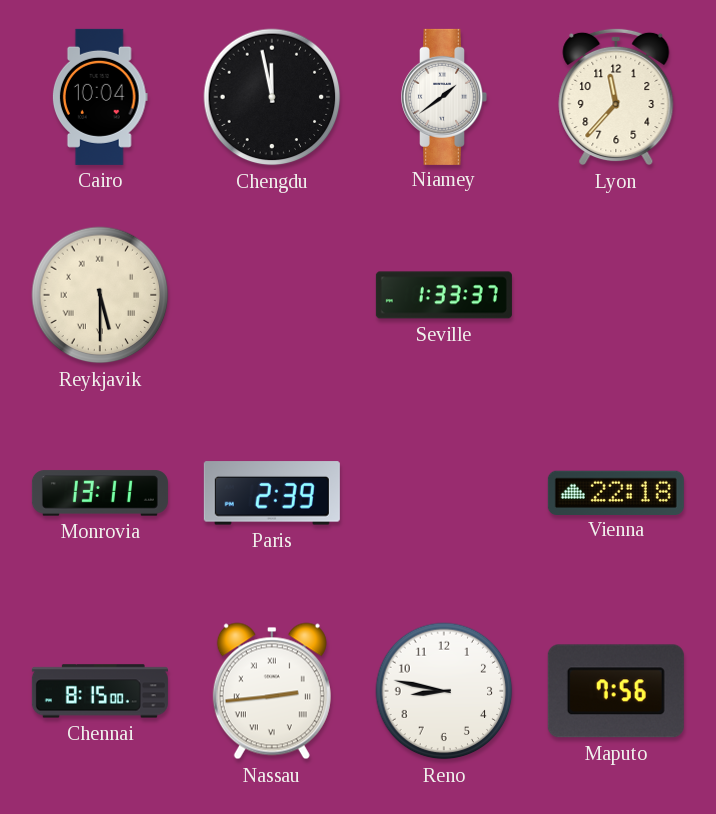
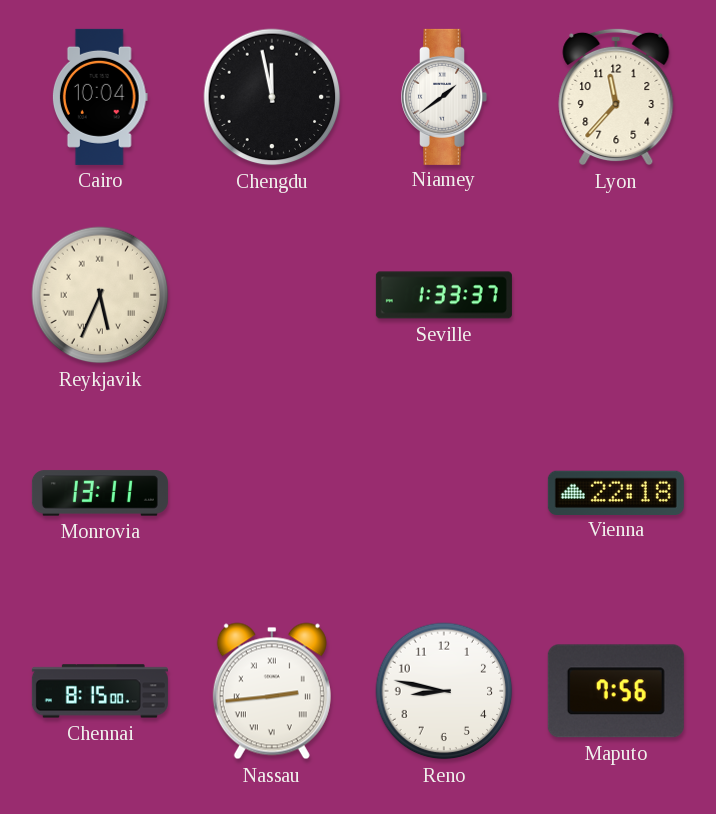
Reykjavik: 5:30 -> 5:34
Paris: 2:39 -> none
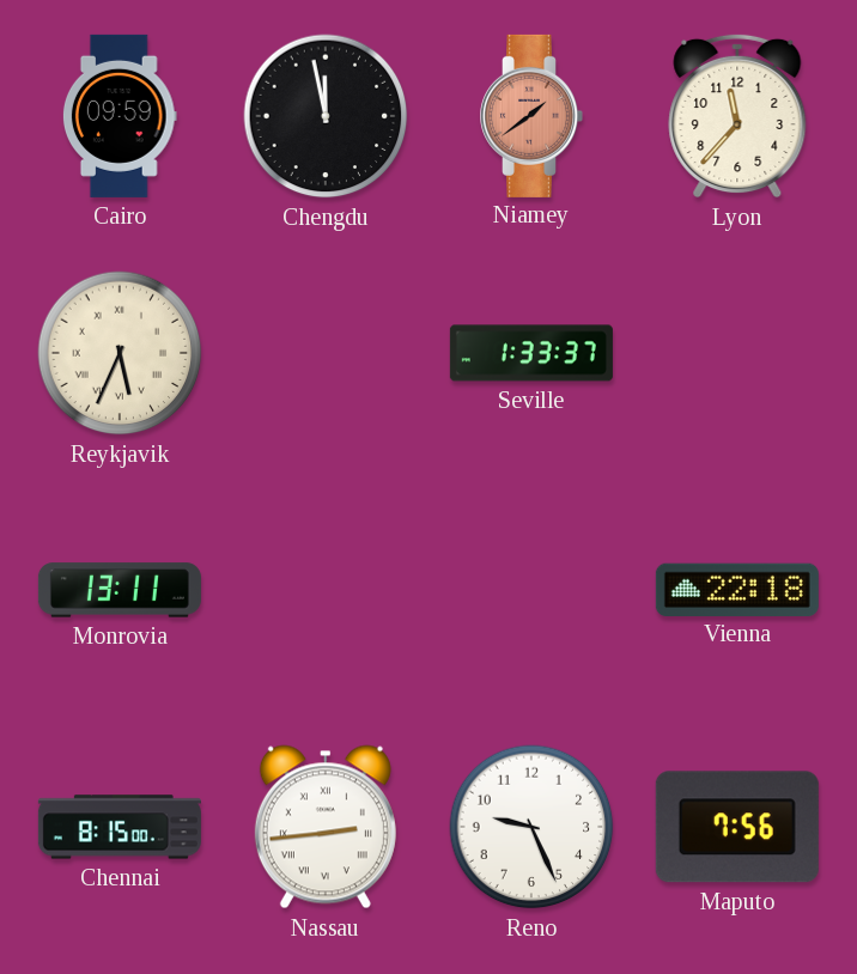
Cairo: 10:04 -> 09:59
Niamey dial: white -> salmon
Reno: 8:47 -> 9:26
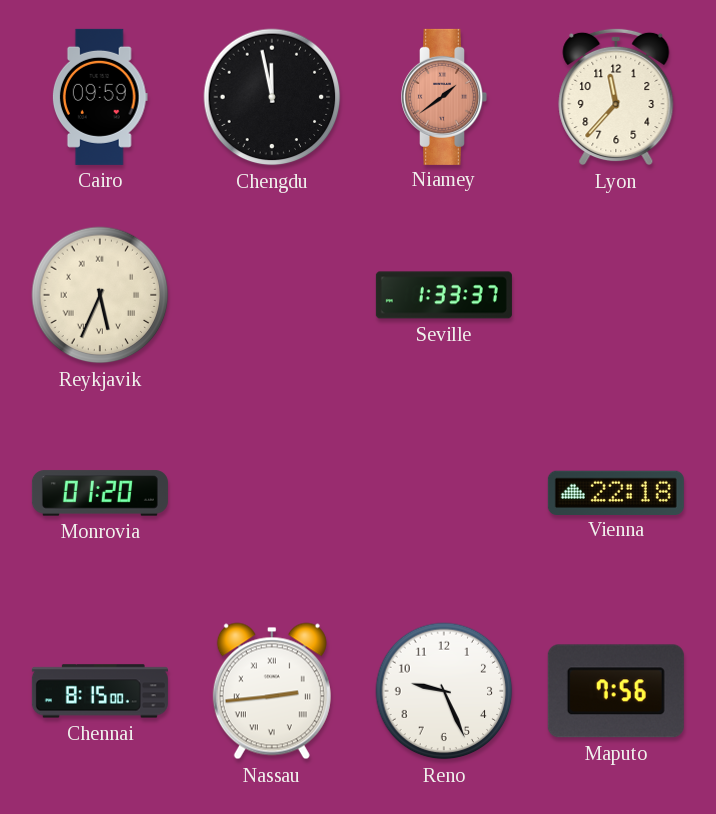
Monrovia: 13:11 -> 01:20
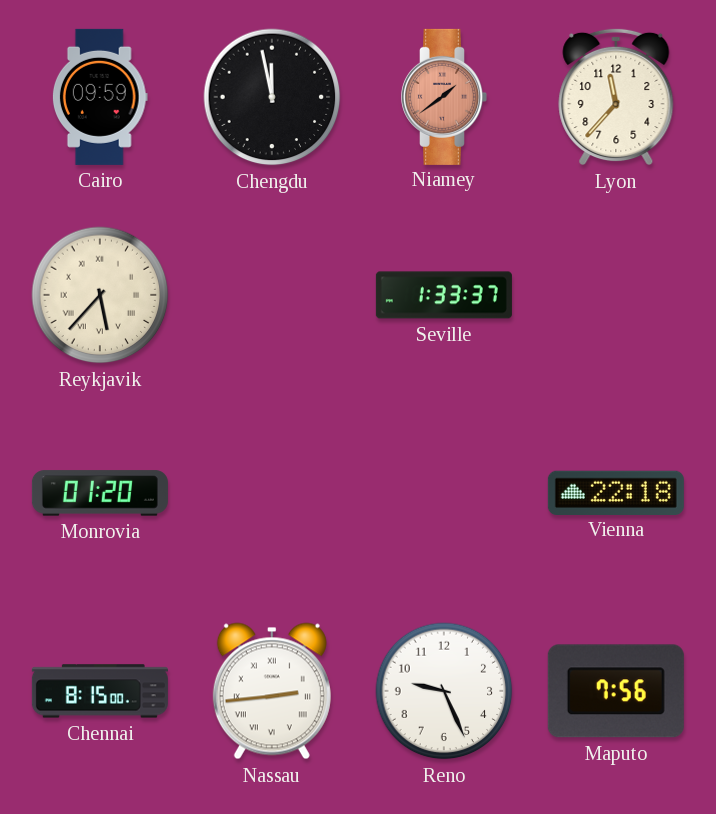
Reykjavik: 5:34 -> 5:37
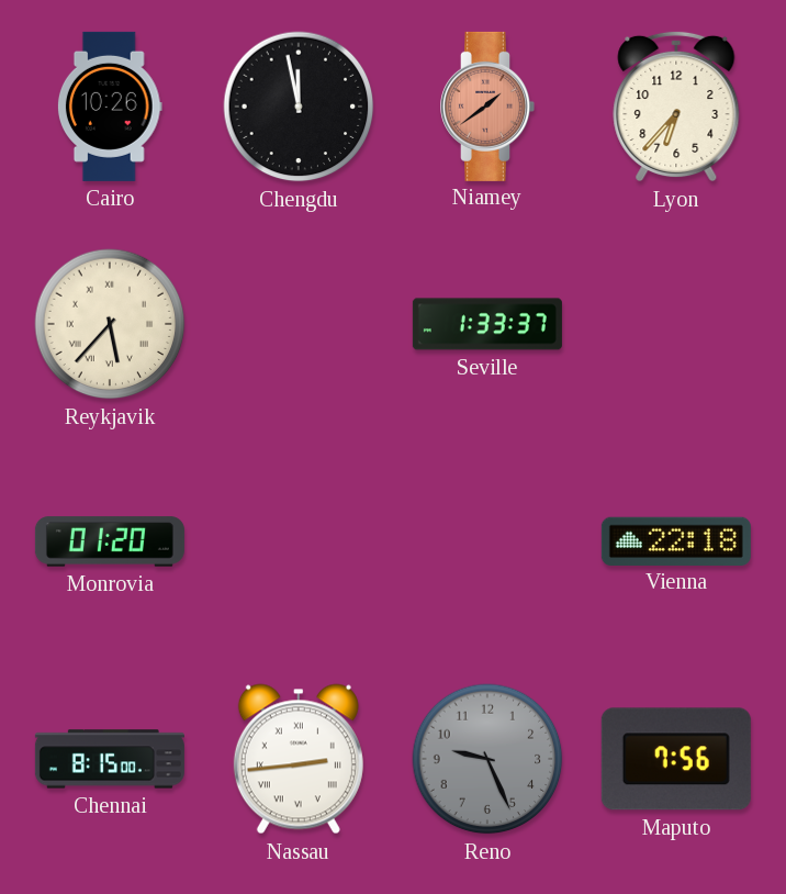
Cairo: 09:59 -> 10:26
Lyon: 11:37 -> 6:37
Reno dial: white -> grey
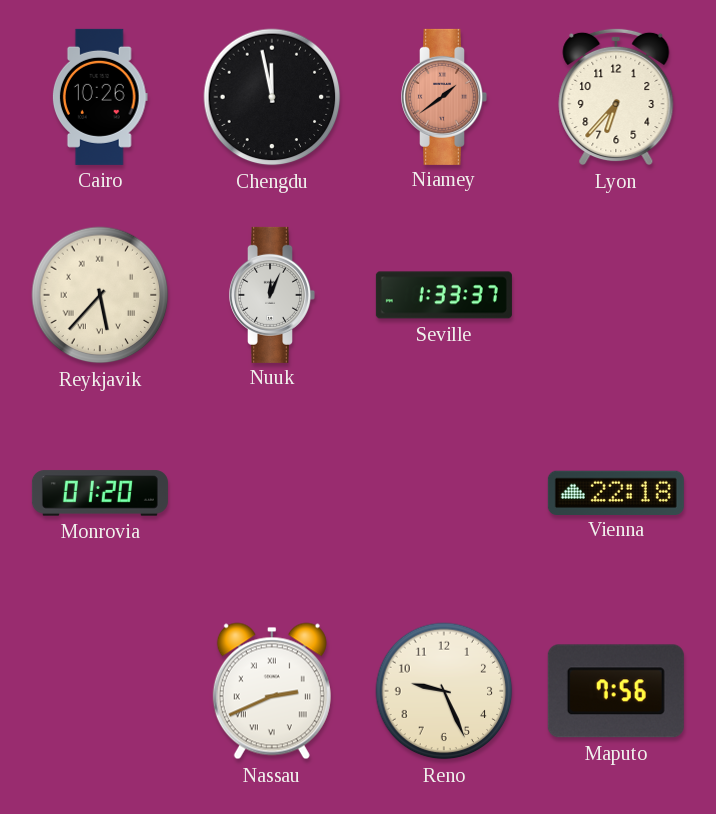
Nuuk: none -> 12:04
Chennai: 8:15 -> none
Nassau: 2:44 -> 2:41
Reno dial: grey -> cream
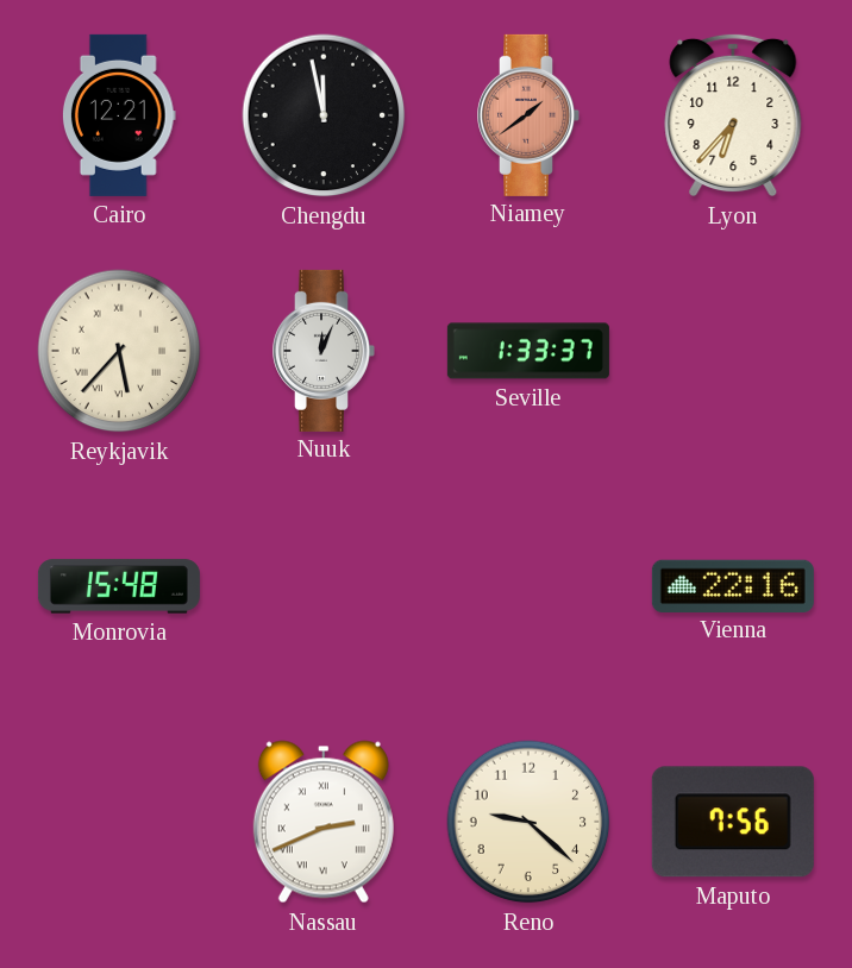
Cairo: 10:26 -> 12:21
Monrovia: 01:20 -> 15:48
Vienna: 22:18 -> 22:16
Reno: 9:26 -> 9:22
